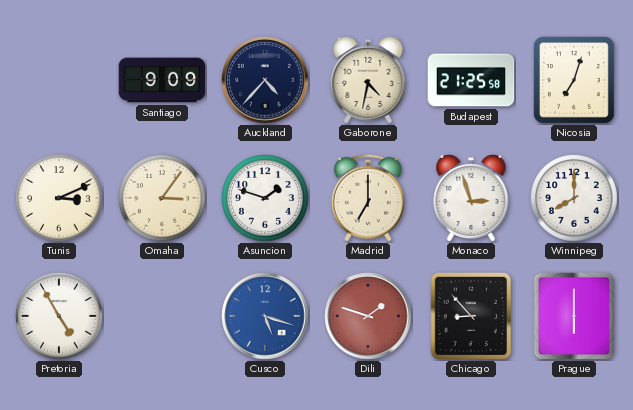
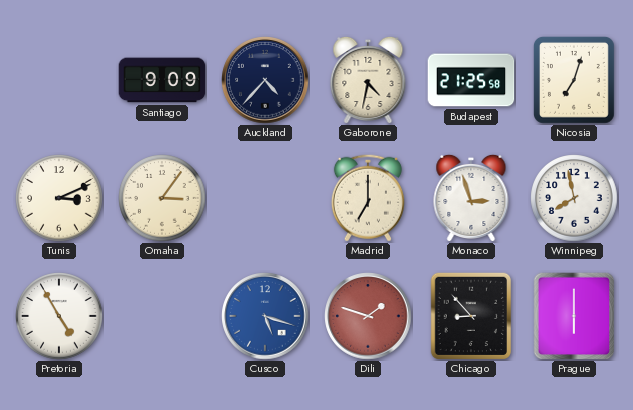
Asuncion: 1:48 -> none
Winnipeg: 8:00 -> 7:58
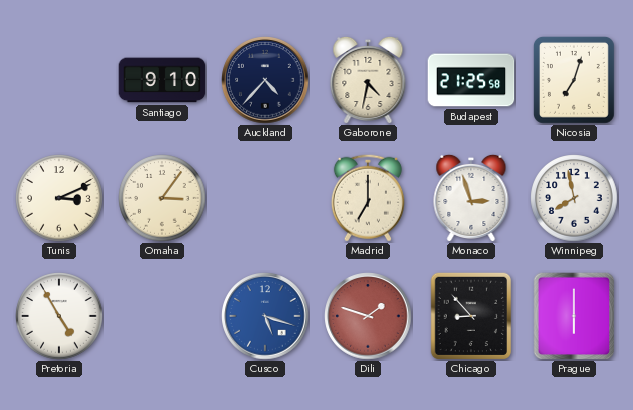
Santiago: 9:09 -> 9:10
